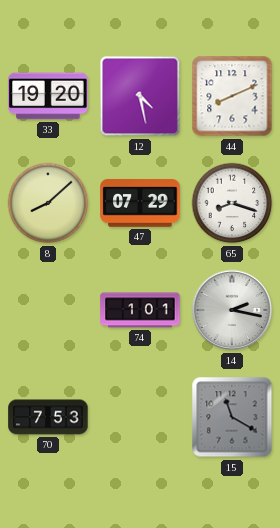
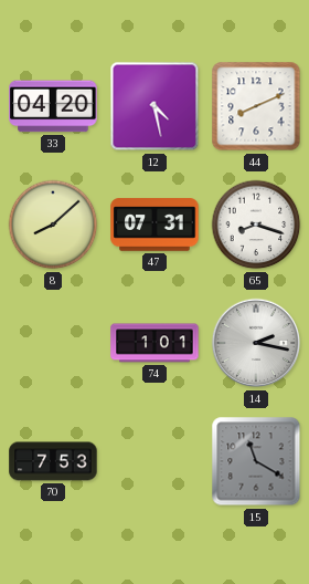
33: 19:20 -> 04:20
47: 07:29 -> 07:31
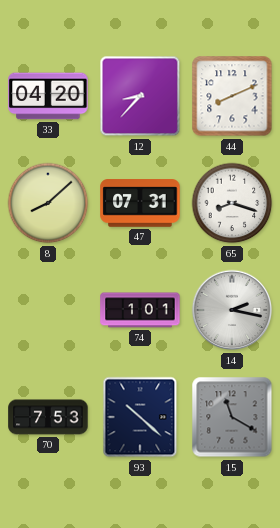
12: 4:28 -> 8:37
93: none -> 10:22
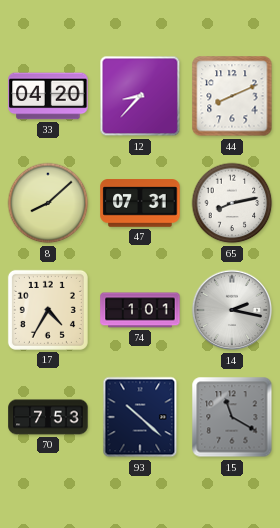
65: 8:18 -> 8:13
17: none -> 4:35
